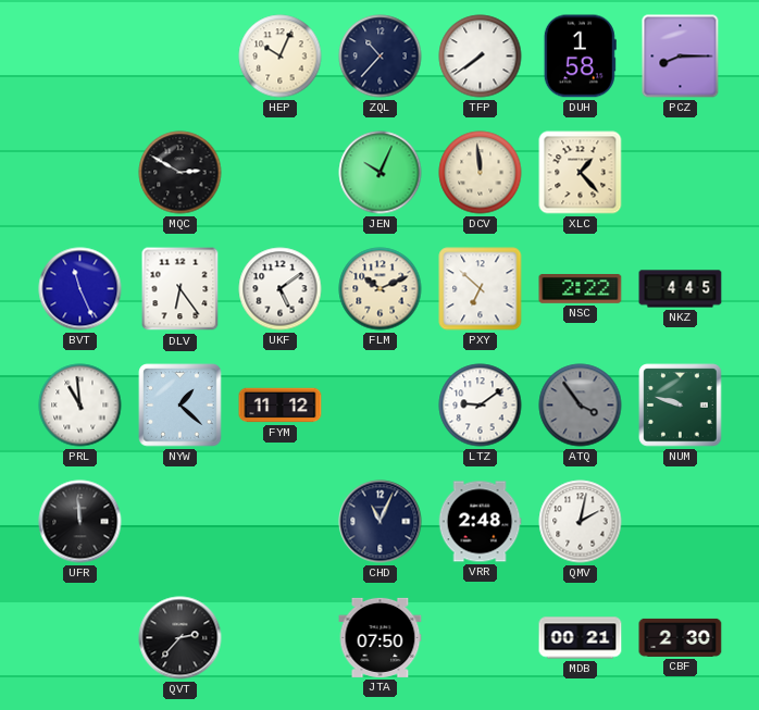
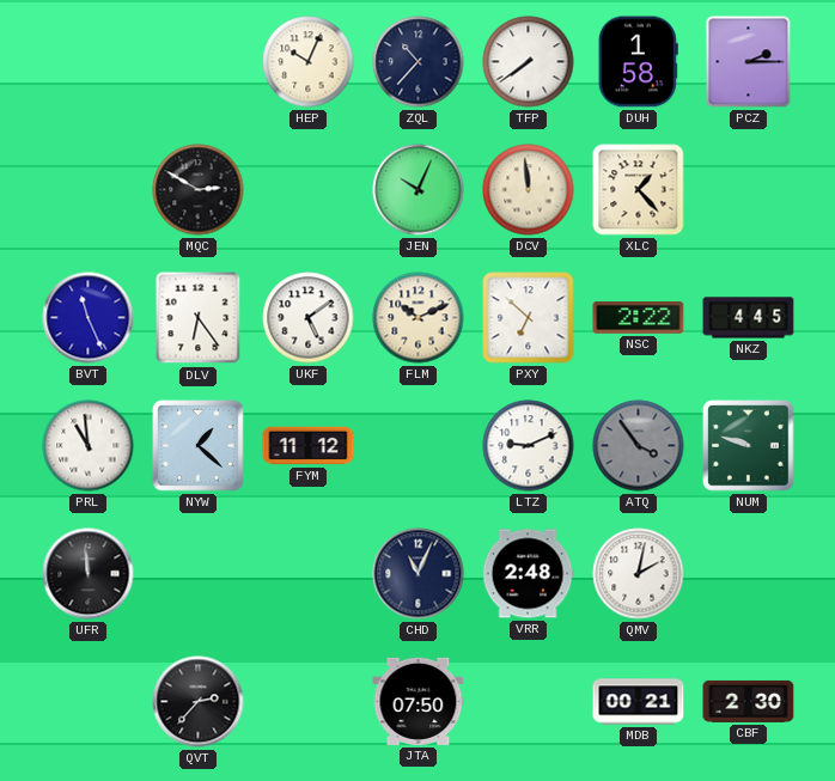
PCZ: 8:15 -> 2:15
LTZ: 9:09 -> 9:11
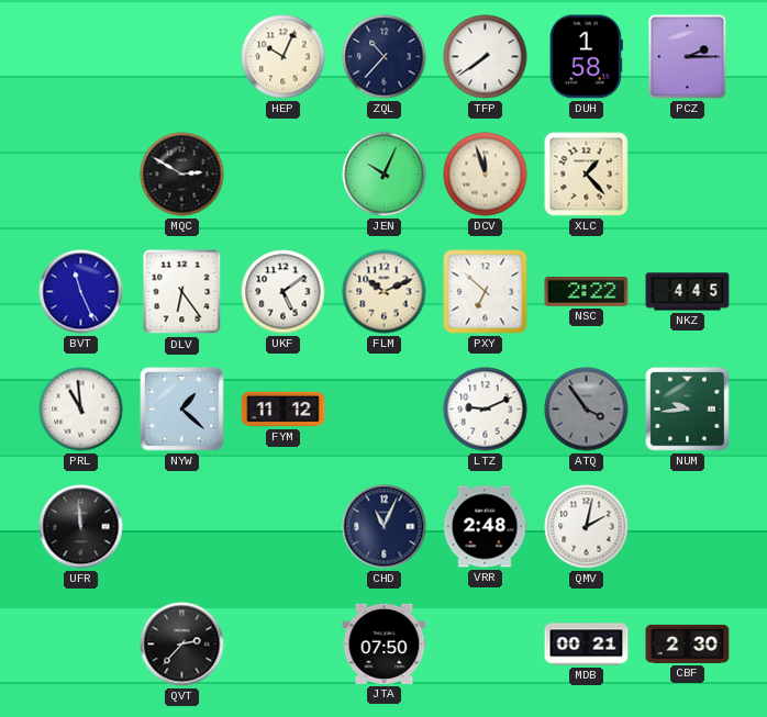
DCV: 11:59 -> 11:57
NUM: 9:48 -> 9:44
